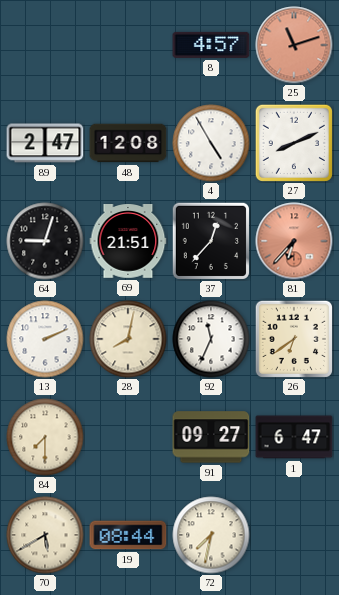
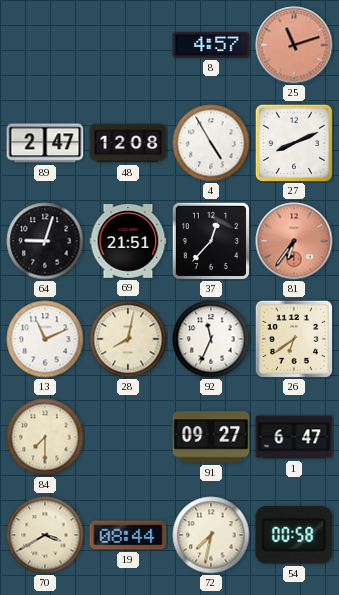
81: 6:37 -> 6:36
13: 2:11 -> 11:11
70: 5:40 -> 3:40
54: none -> 00:58
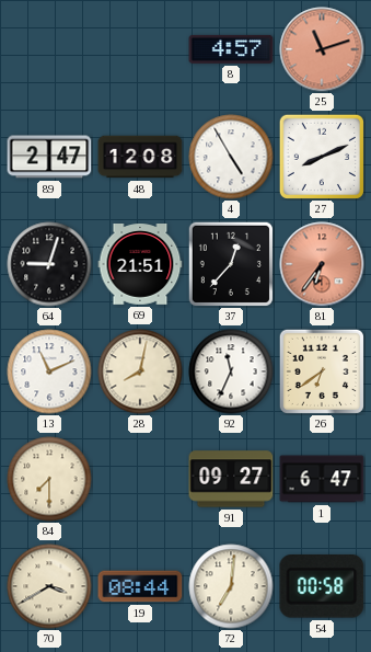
72: 7:32 -> 7:01
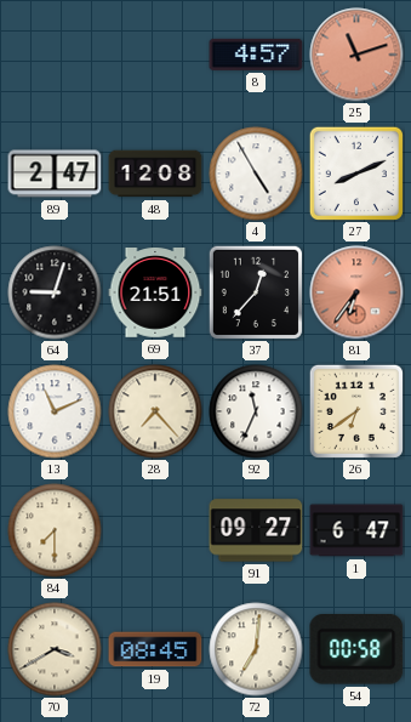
28: 8:02 -> 7:23
19: 08:44 -> 08:45
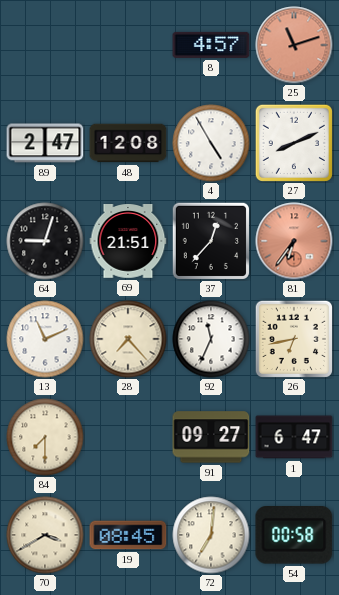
26: 6:39 -> 6:43
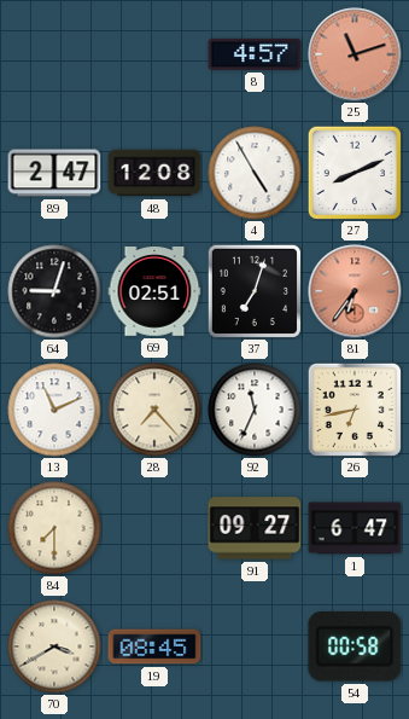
69: 21:51 -> 02:51
37: 12:37 -> 7:03
72: 7:01 -> none
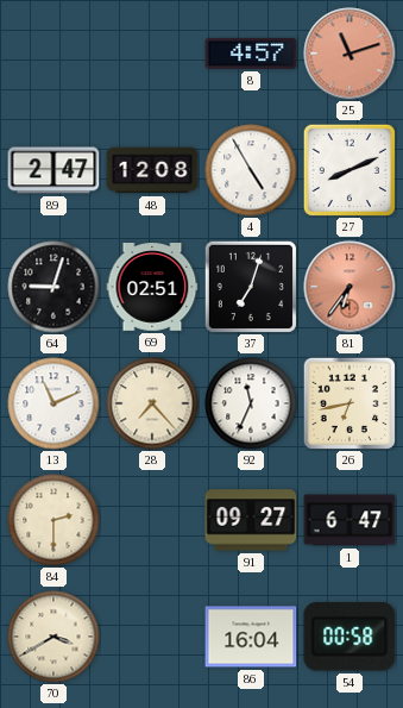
84: 7:30 -> 2:30
19: 08:45 -> none
86: none -> 16:04
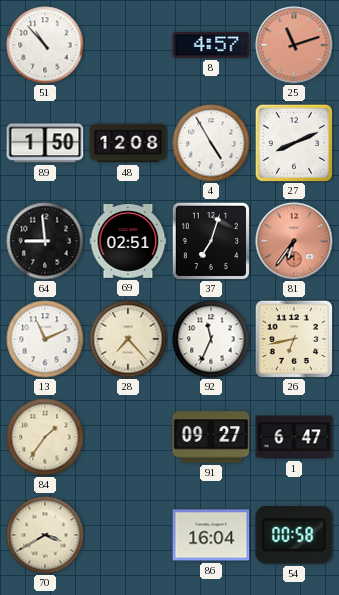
51: none -> 10:53
89: 2:47 -> 1:50
64: 9:03 -> 8:59
84: 2:30 -> 1:36
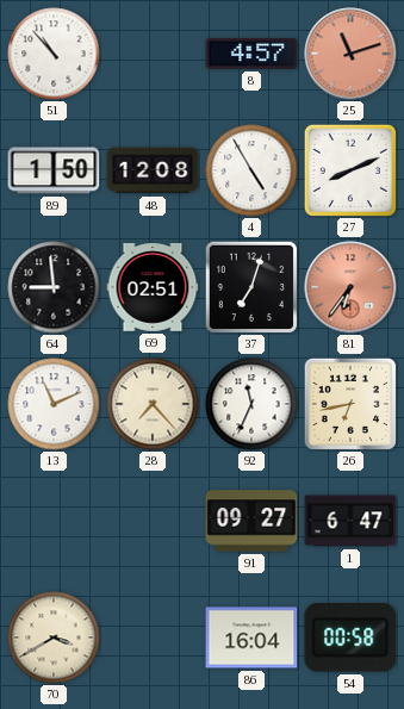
84: 1:36 -> none
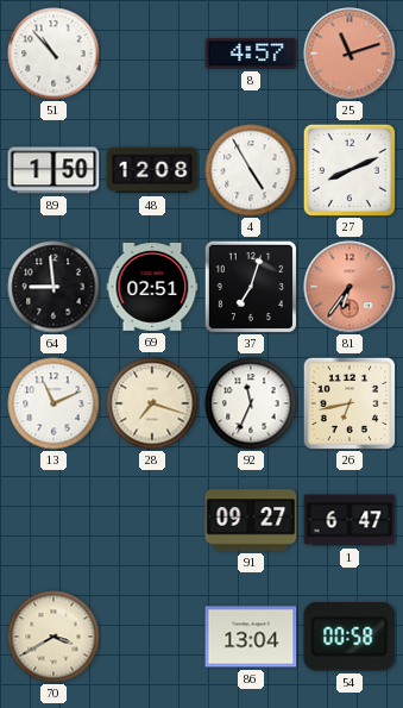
28: 7:23 -> 7:18
86: 16:04 -> 13:04
